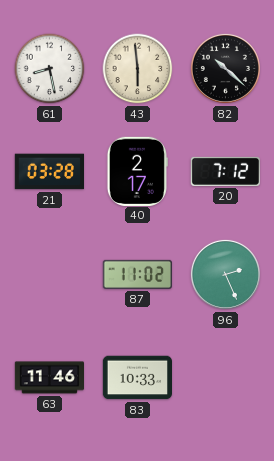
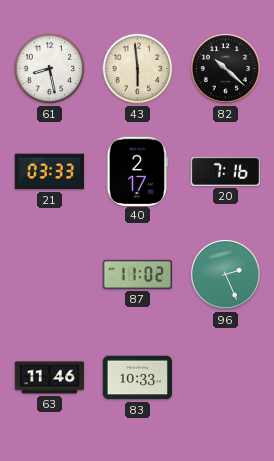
21: 03:28 -> 03:33
20: 7:12 -> 7:16
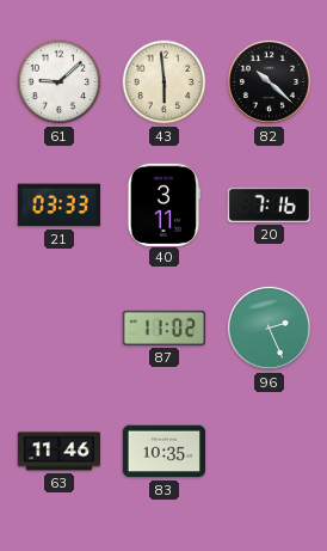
61: 8:28 -> 9:08
40: 2:17 -> 3:11
83: 10:33 -> 10:35
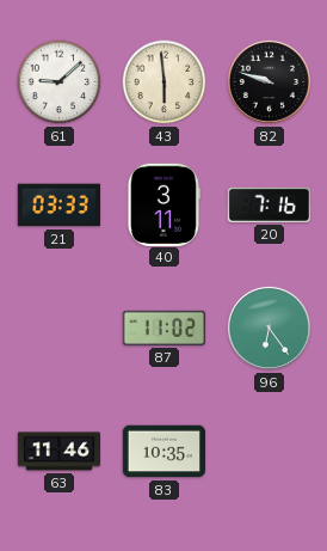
82: 10:22 -> 9:48
96: 2:26 -> 6:24
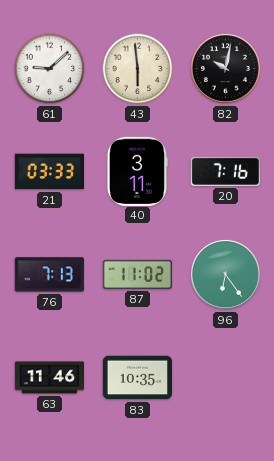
82: 9:48 -> 10:02
76: none -> 7:13
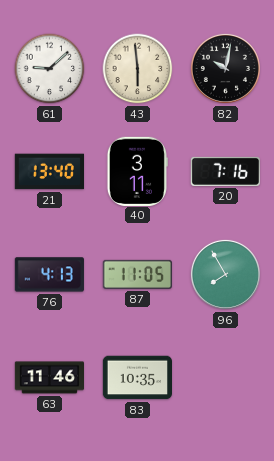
21: 03:33 -> 13:40
76: 7:13 -> 4:13
87: 11:02 -> 11:05
96: 6:24 -> 7:55
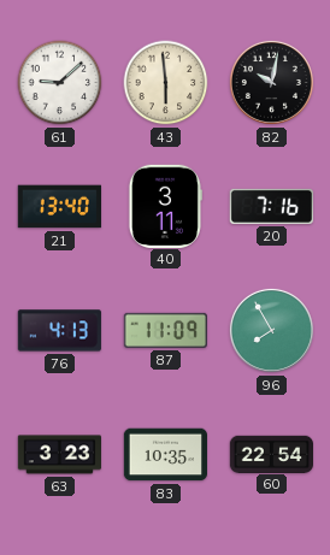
87: 11:05 -> 11:09
63: 11:46 -> 3:23
60: none -> 22:54
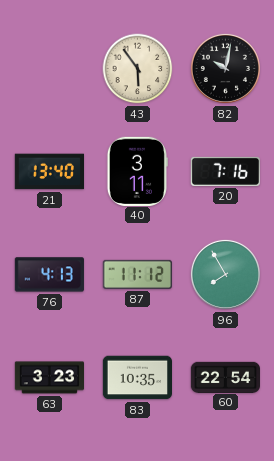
61: 9:08 -> none
43: 5:59 -> 5:54
87: 11:09 -> 11:12
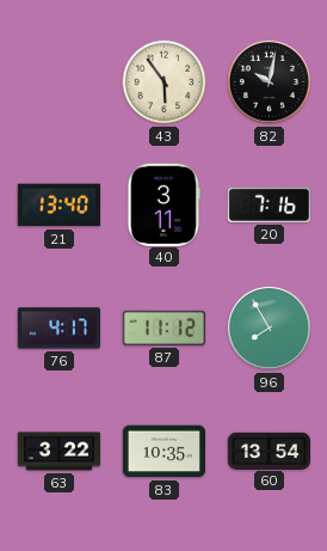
76: 4:13 -> 4:17
63: 3:23 -> 3:22
60: 22:54 -> 13:54
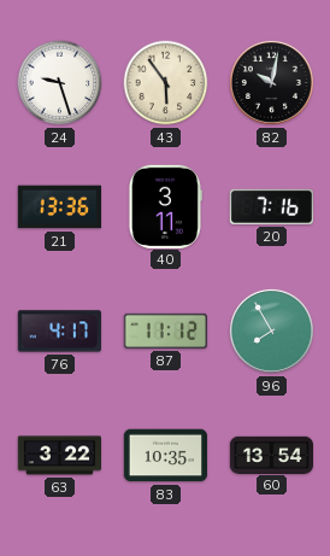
24: none -> 9:27
21: 13:40 -> 13:36
